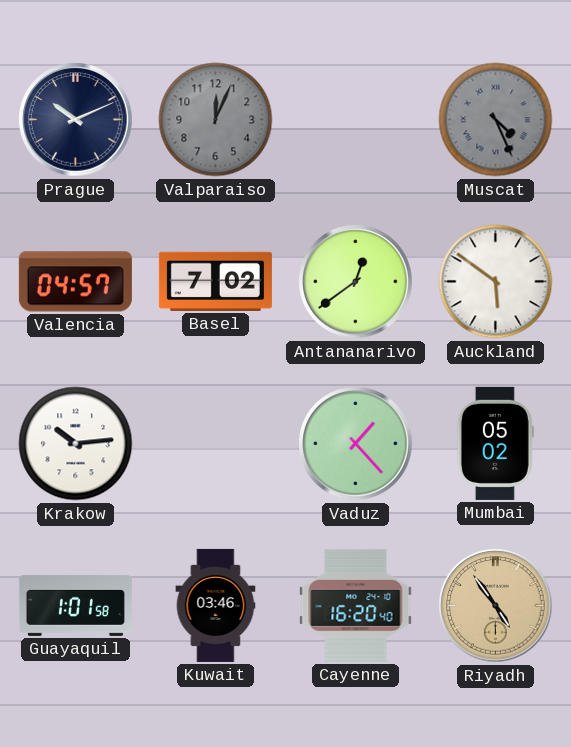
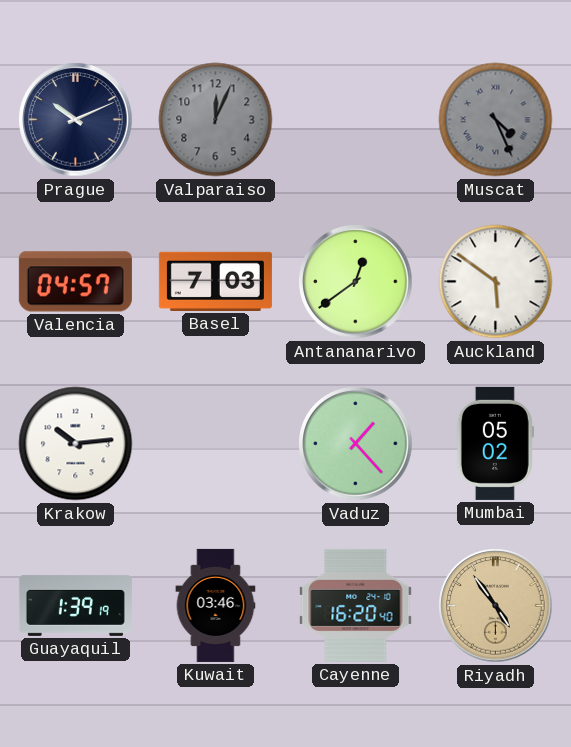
Basel: 7:02 -> 7:03
Guayaquil: 1:01 -> 1:39
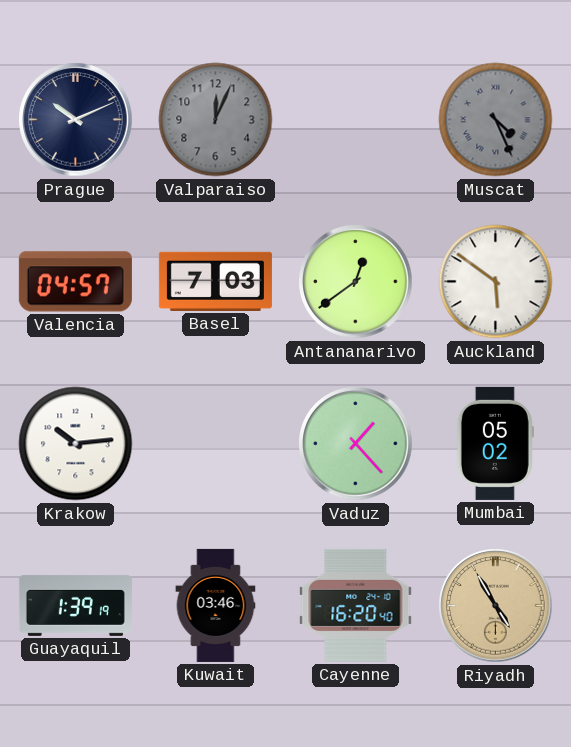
Riyadh: 4:54 -> 4:55
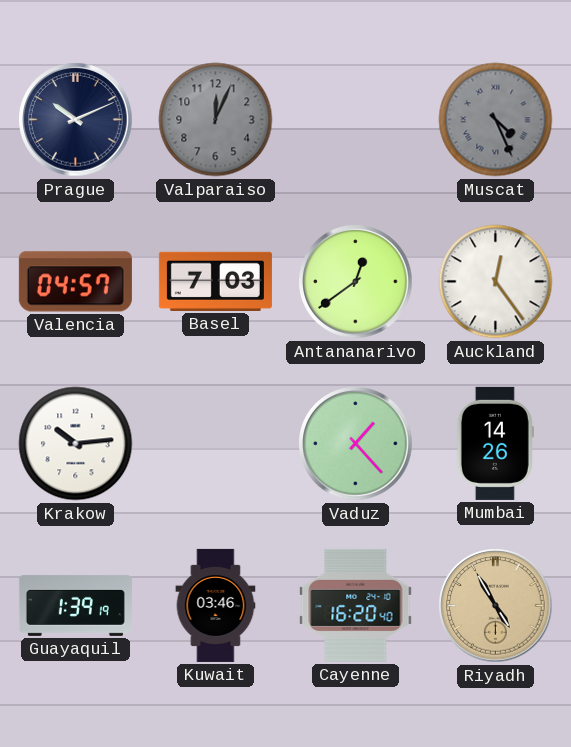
Auckland: 5:51 -> 12:24
Mumbai: 05:02 -> 14:26
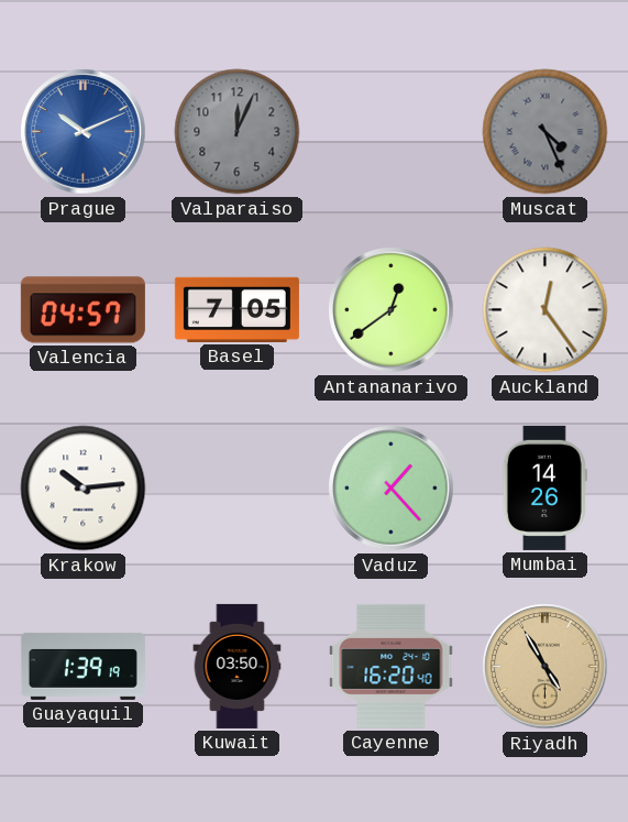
Prague dial: navy -> blue
Basel: 7:03 -> 7:05
Kuwait: 03:46 -> 03:50
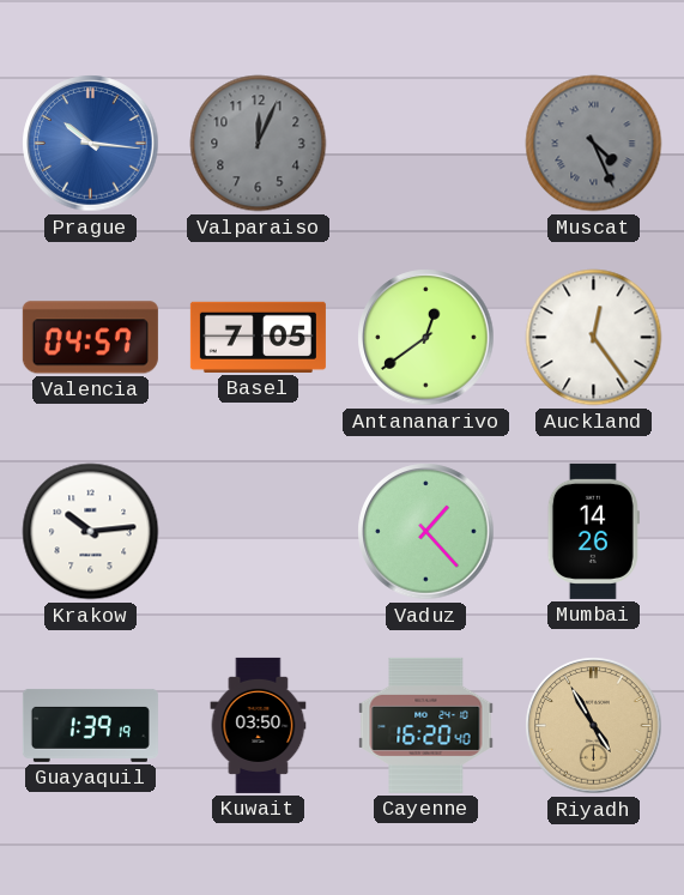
Prague: 10:11 -> 10:16
